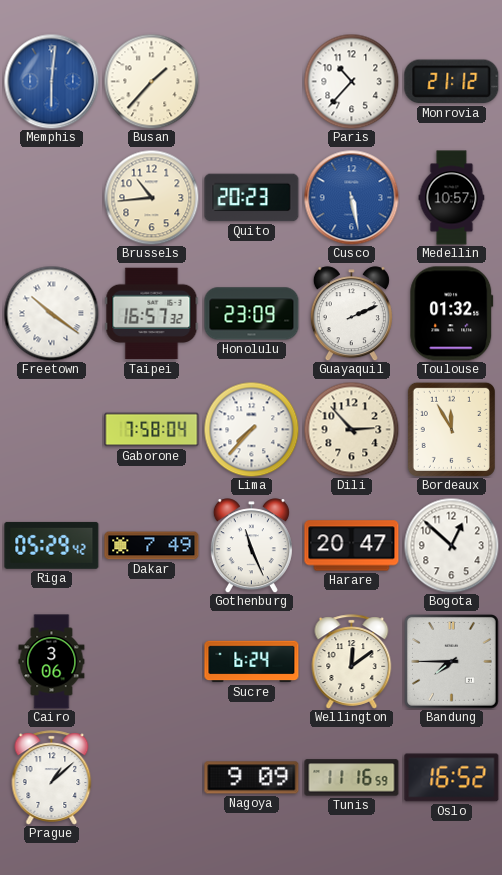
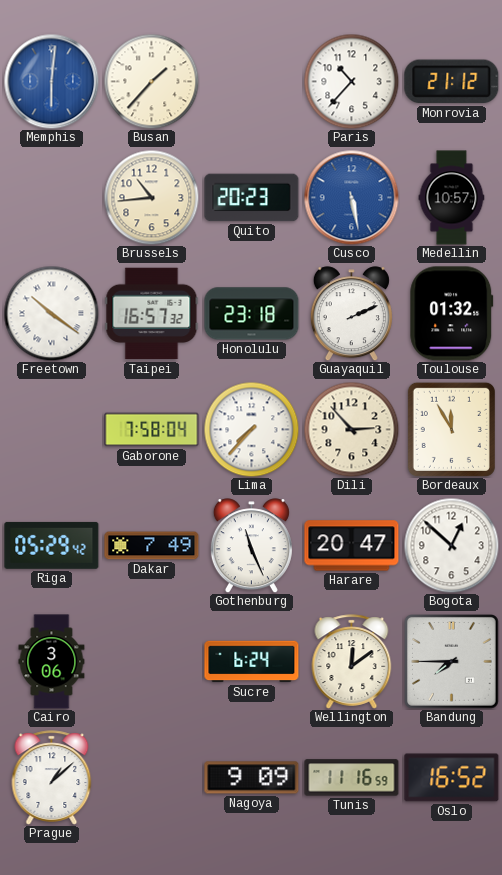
Honolulu: 23:09 -> 23:18
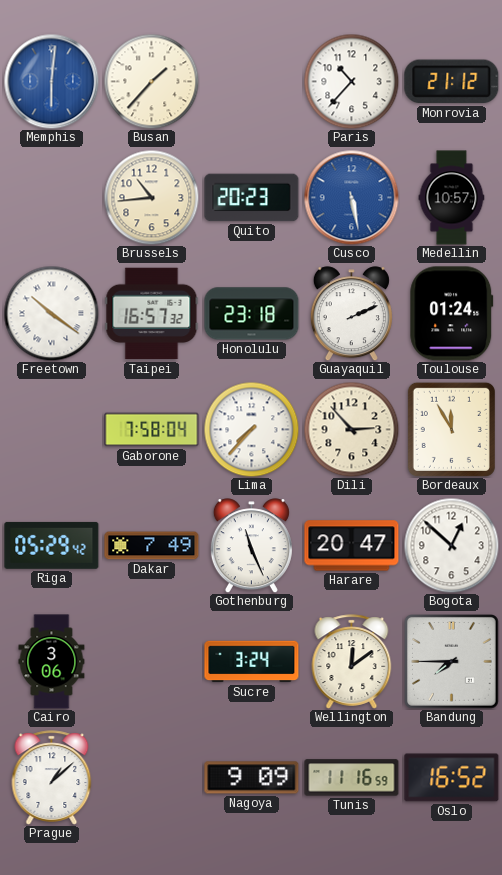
Toulouse: 01:32 -> 01:24
Sucre: 6:24 -> 3:24
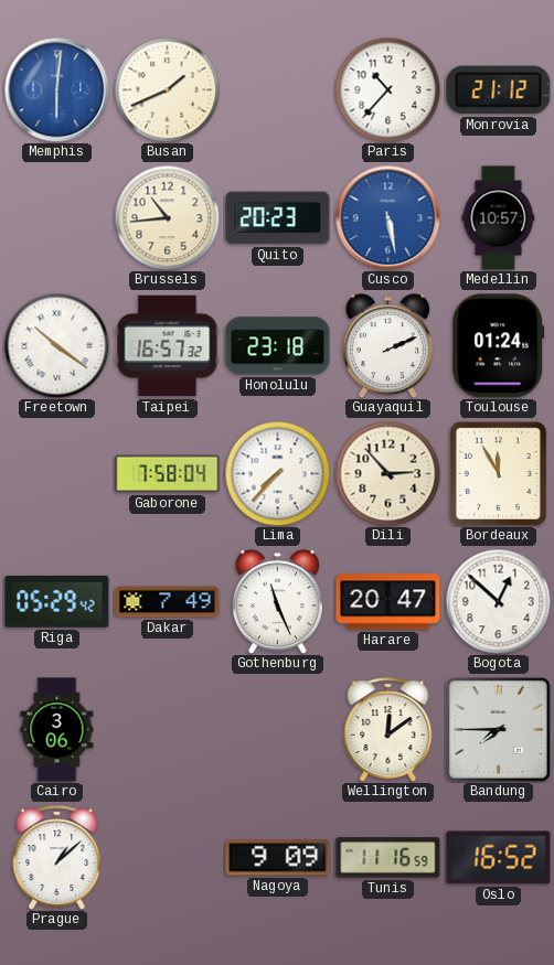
Busan: 1:37 -> 1:41
Sucre: 3:24 -> none
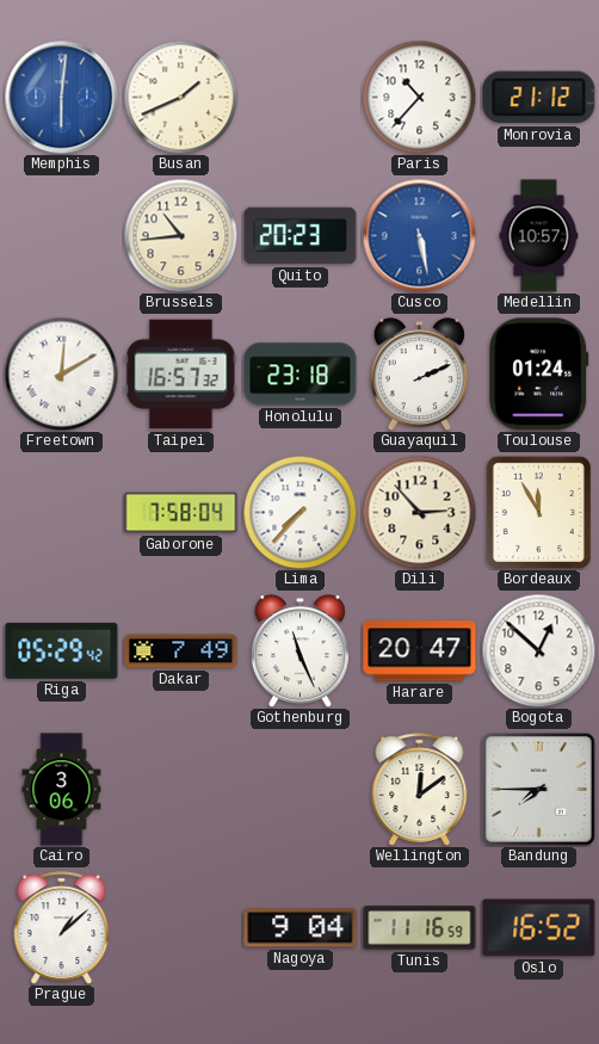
Freetown: 10:21 -> 12:10
Nagoya: 9:09 -> 9:04
